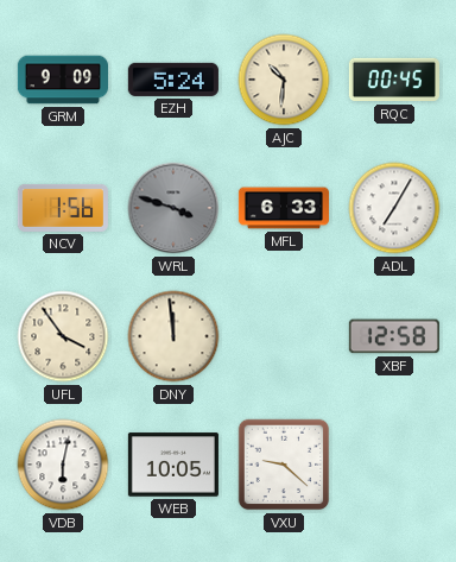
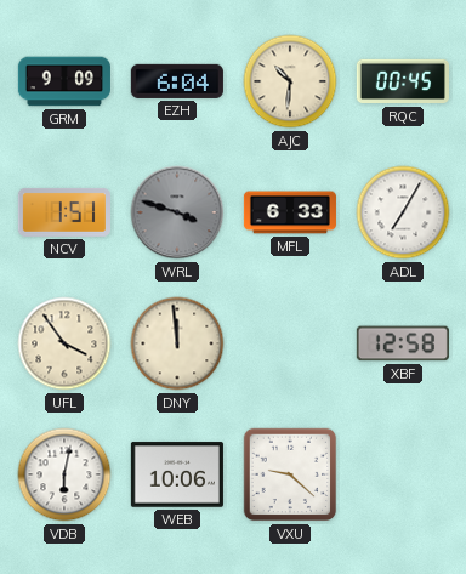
EZH: 5:24 -> 6:04
NCV: 1:56 -> 1:51
WEB: 10:05 -> 10:06
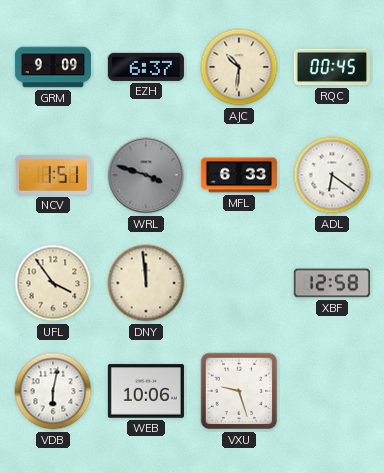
EZH: 6:04 -> 6:37
ADL: 7:05 -> 6:21
VXU: 9:22 -> 9:27
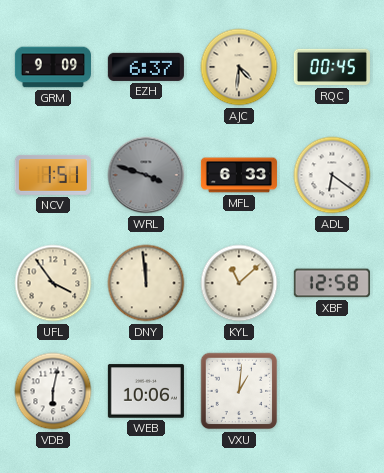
AJC: 10:31 -> 4:31
KYL: none -> 11:08
VXU: 9:27 -> 1:01
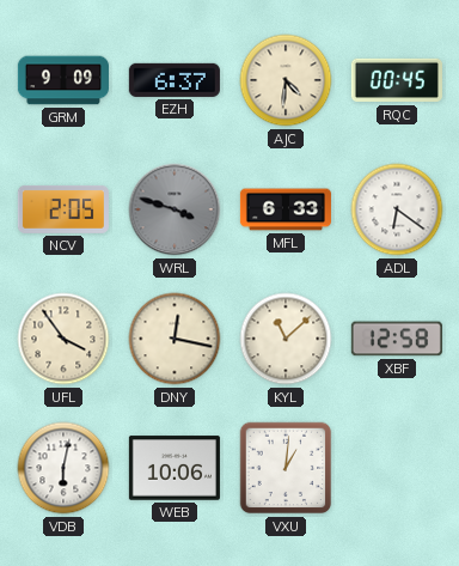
NCV: 1:51 -> 2:05
DNY: 11:59 -> 12:17
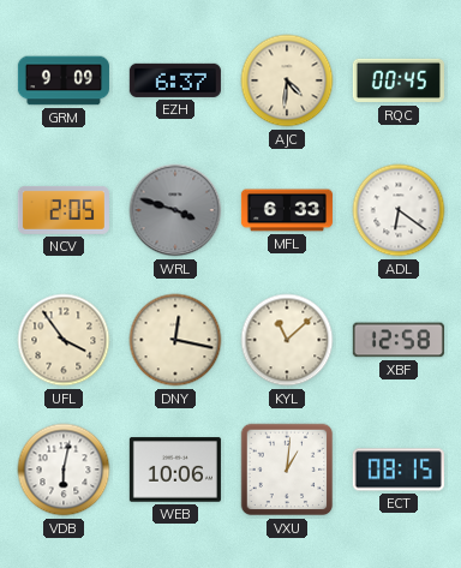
ECT: none -> 08:15
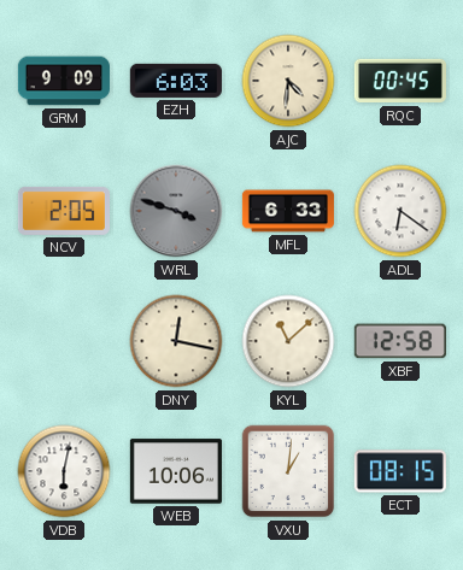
EZH: 6:37 -> 6:03
UFL: 3:54 -> none
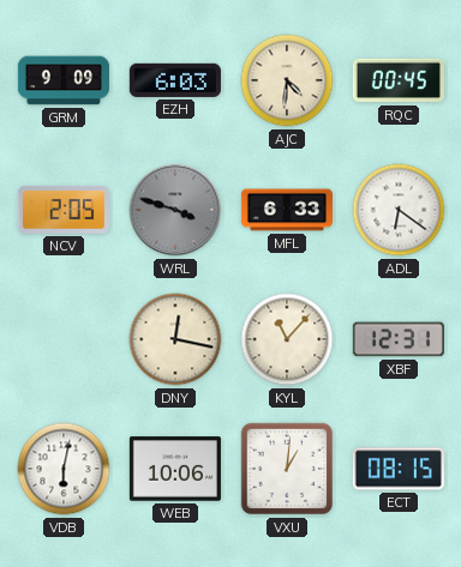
KYL: 11:08 -> 11:07
XBF: 12:58 -> 12:31
